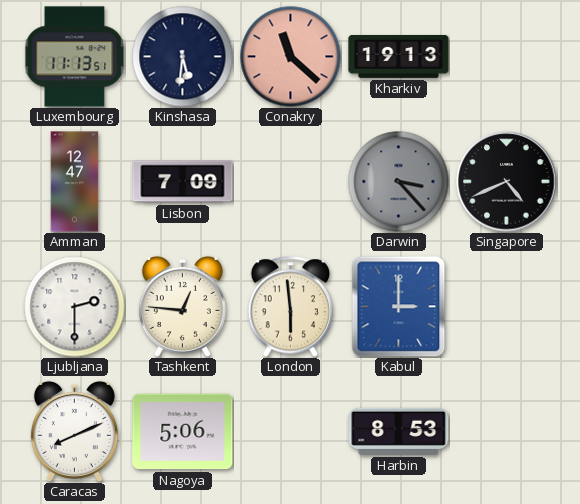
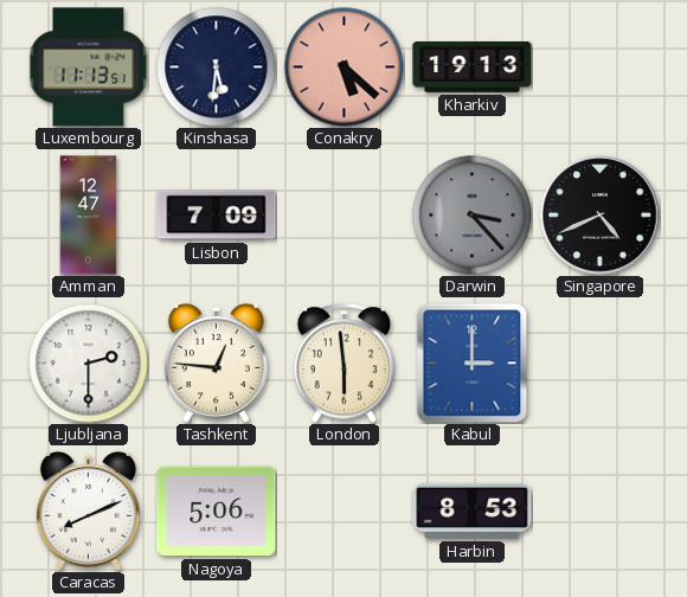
Conakry: 11:22 -> 5:22
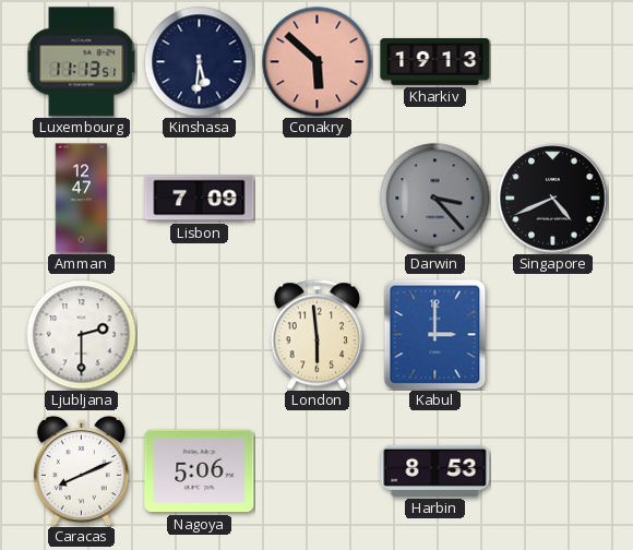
Conakry: 5:22 -> 5:52
Tashkent: 12:46 -> none
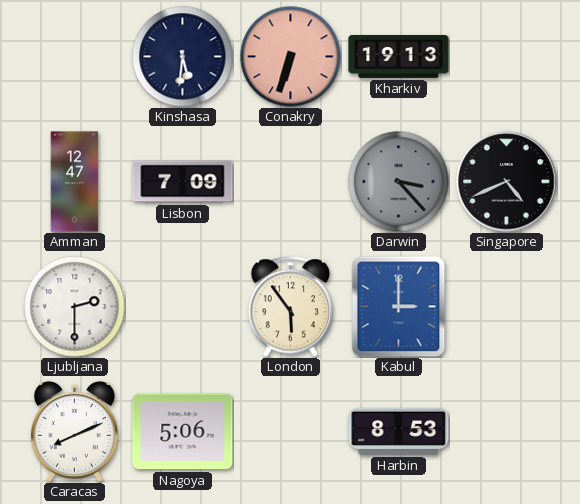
Luxembourg: 11:13 -> none
Conakry: 5:52 -> 6:33
London: 5:59 -> 5:54
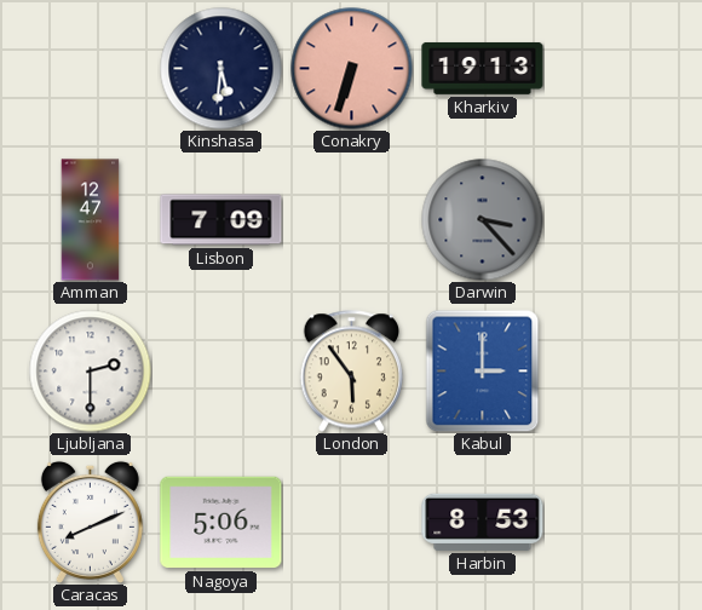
Singapore: 4:41 -> none
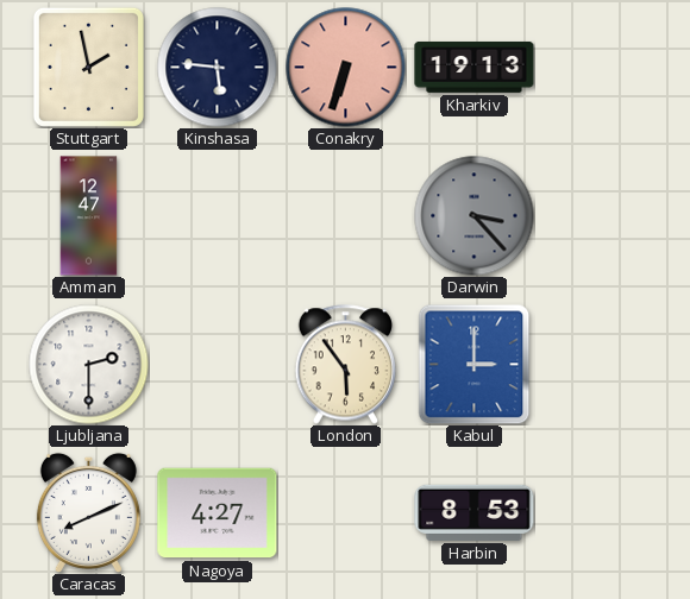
Stuttgart: none -> 1:58
Kinshasa: 5:31 -> 5:46
Lisbon: 7:09 -> none
Nagoya: 5:06 -> 4:27
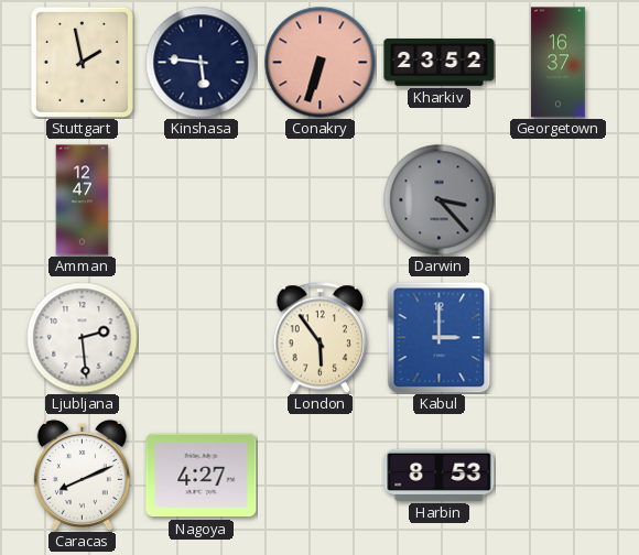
Kharkiv: 19:13 -> 23:52
Georgetown: none -> 16:37
Ljubljana: 2:30 -> 2:29
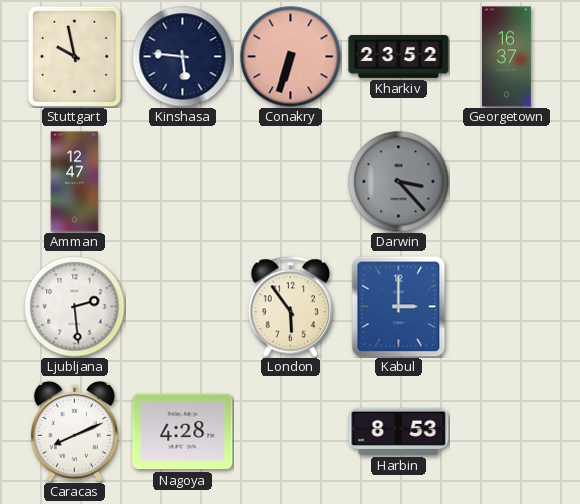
Stuttgart: 1:58 -> 9:58
Nagoya: 4:27 -> 4:28
